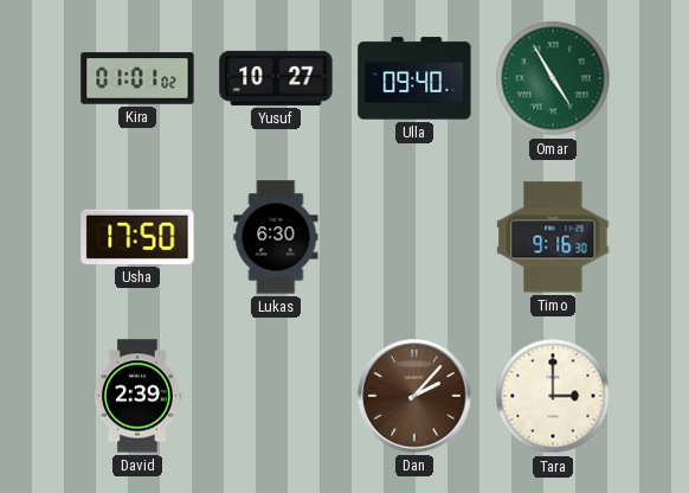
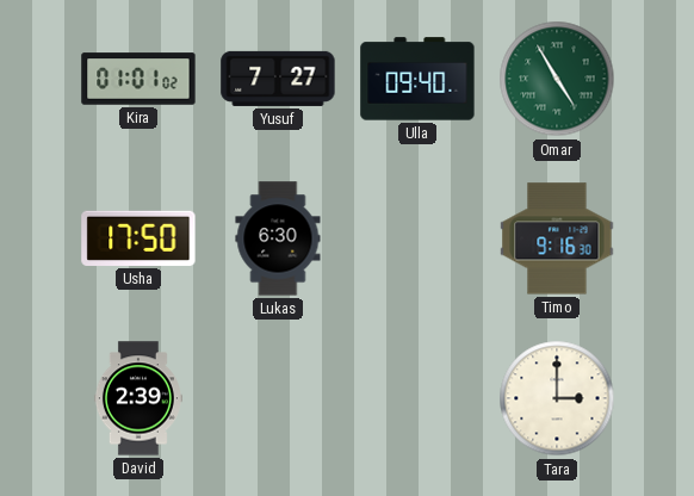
Yusuf: 10:27 -> 7:27
Dan: 2:07 -> none
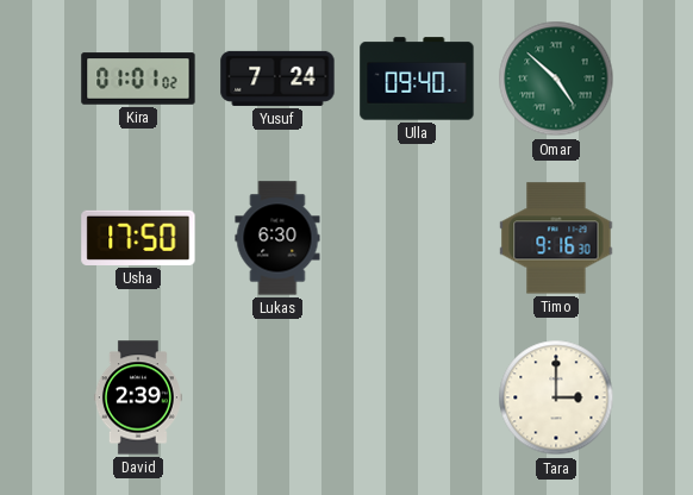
Yusuf: 7:27 -> 7:24
Omar: 4:55 -> 4:52
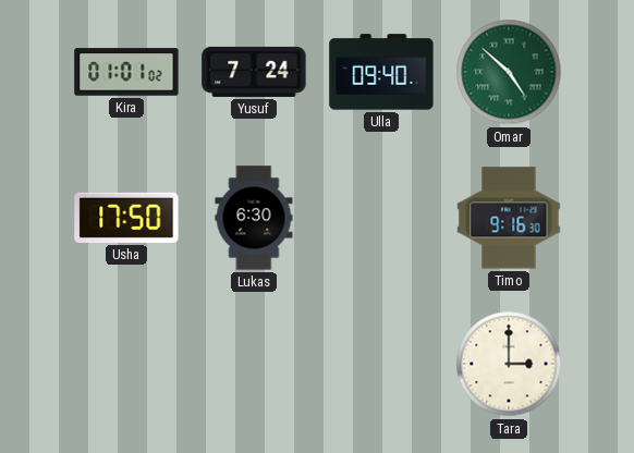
David: 2:39 -> none
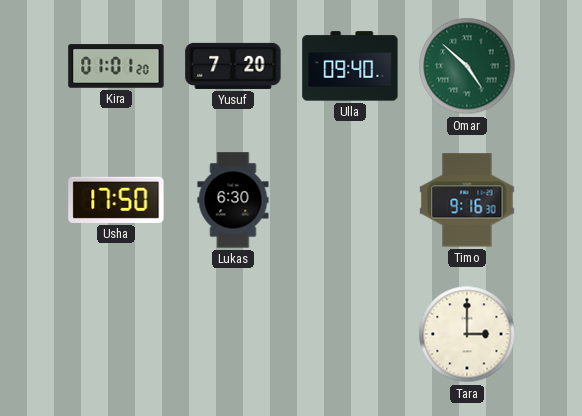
Kira: 01:01:02 -> 01:01:20
Yusuf: 7:24 -> 7:20
